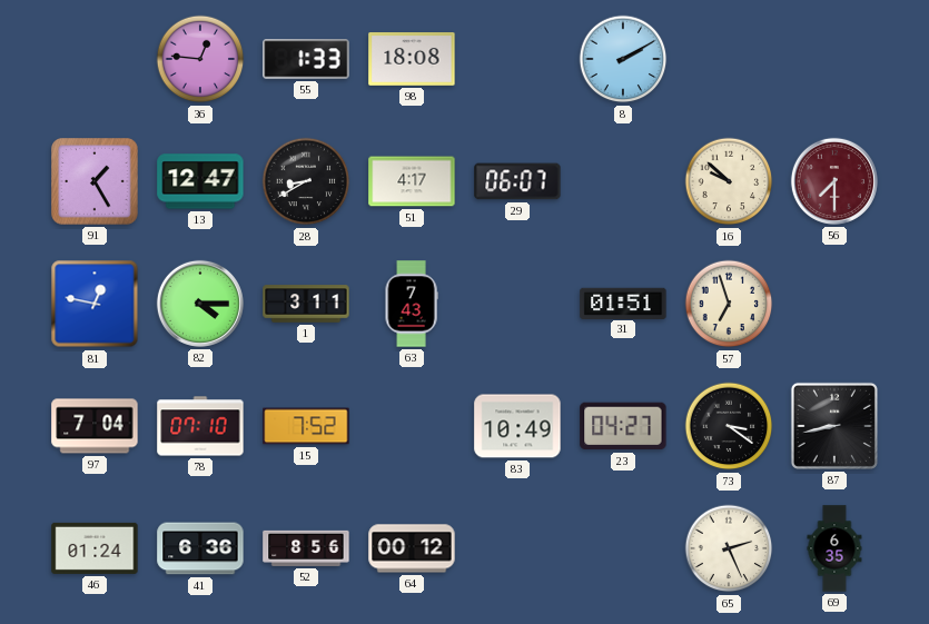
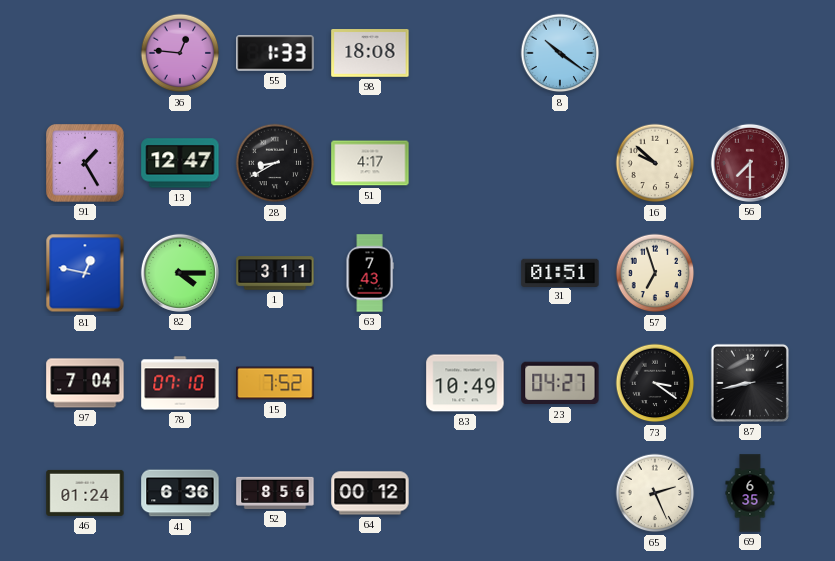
8: 2:10 -> 10:21
29: 06:07 -> none
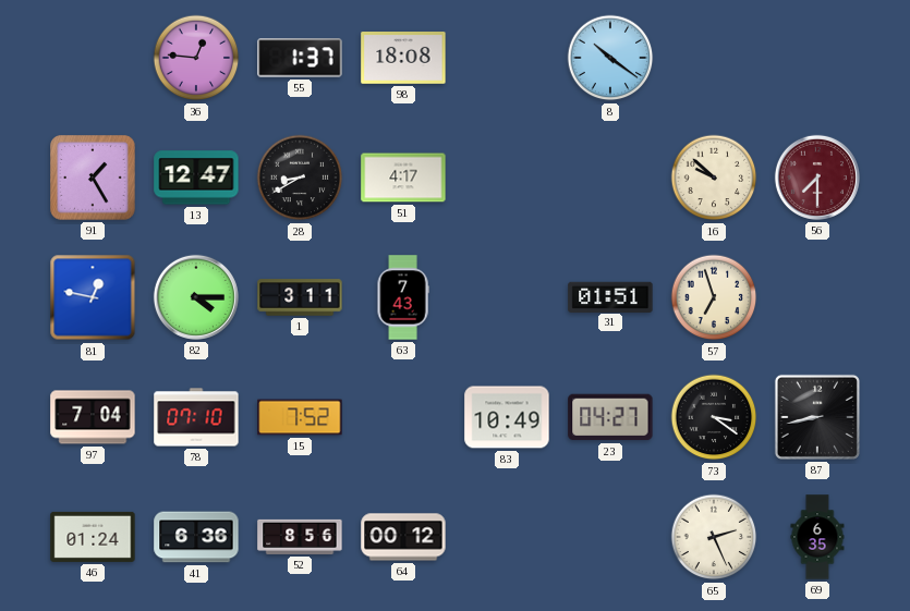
55: 1:33 -> 1:37
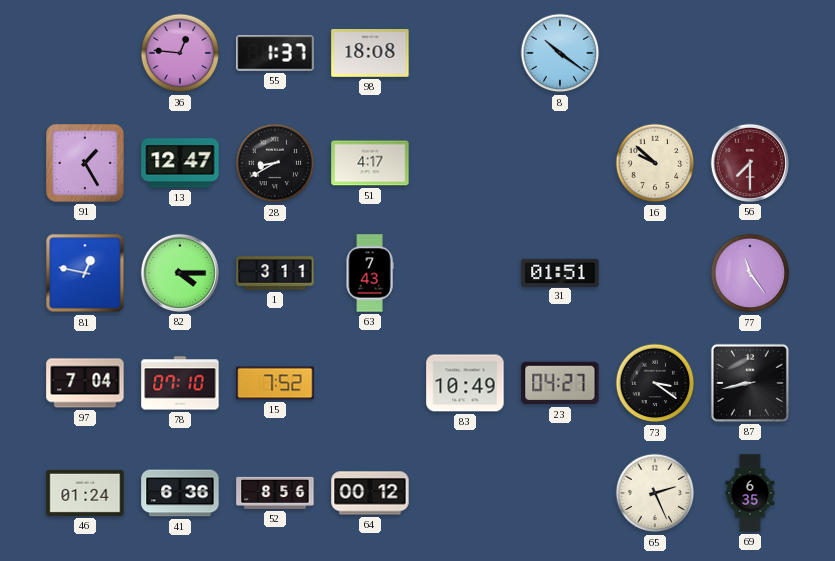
57: 6:57 -> none
77: none -> 11:24
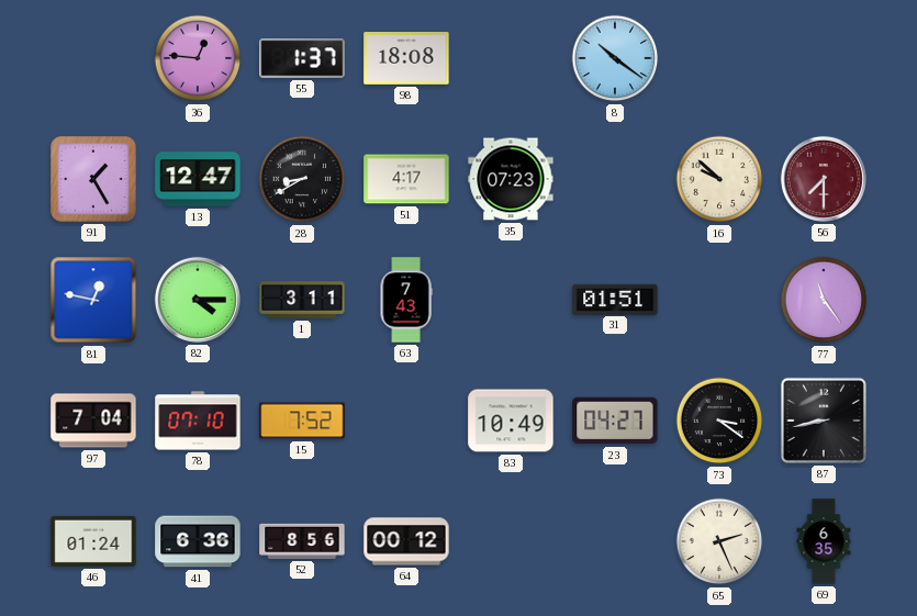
35: none -> 07:23
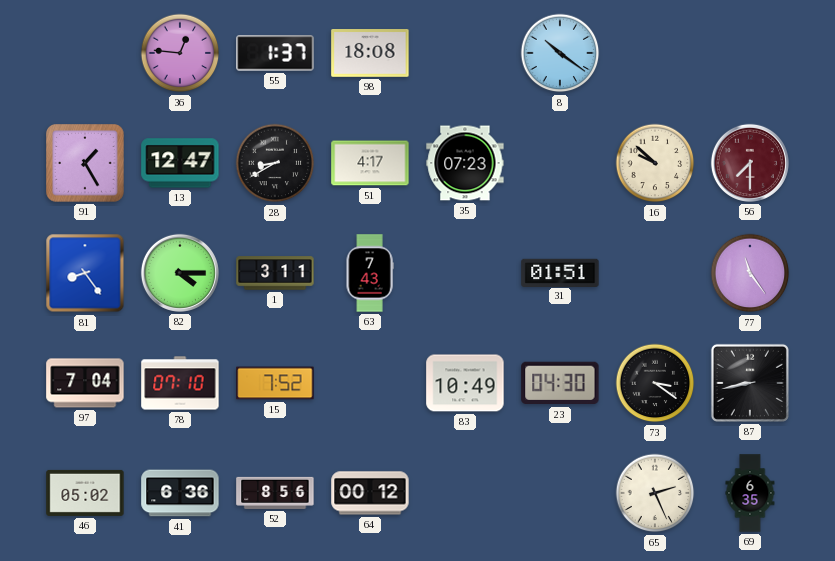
81: 12:47 -> 8:24
23: 04:27 -> 04:30
46: 01:24 -> 05:02
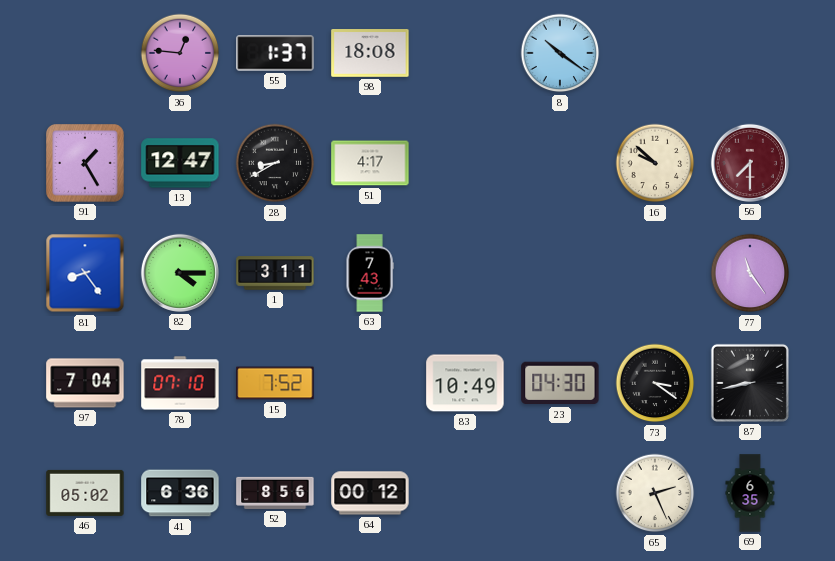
35: 07:23 -> none
31: 01:51 -> none
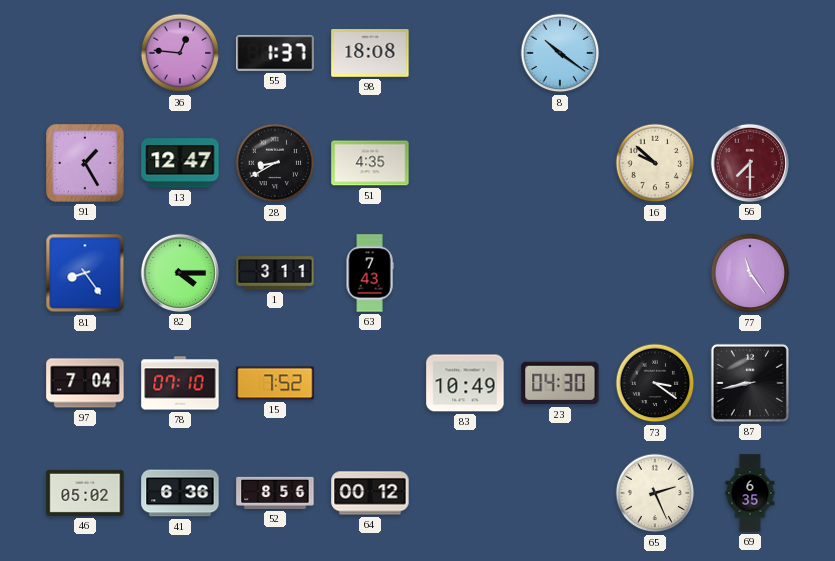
51: 4:17 -> 4:35
